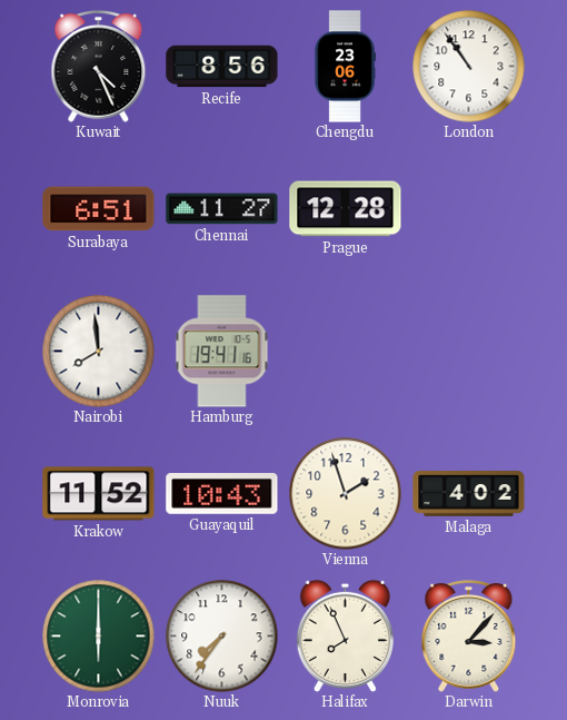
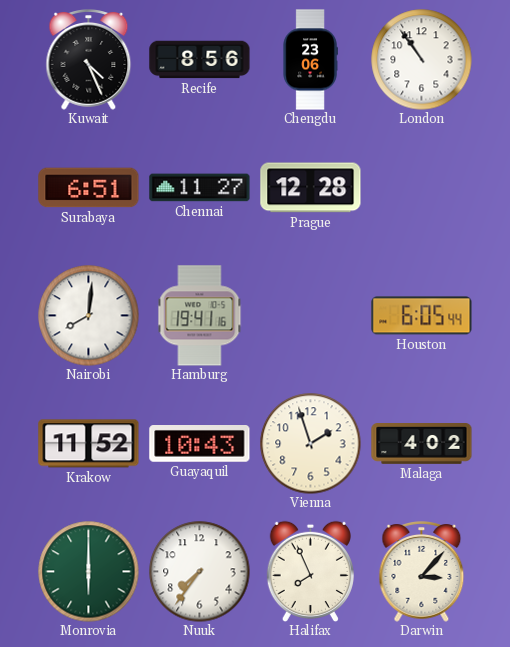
Nairobi: 7:59 -> 8:01
Houston: none -> 6:05
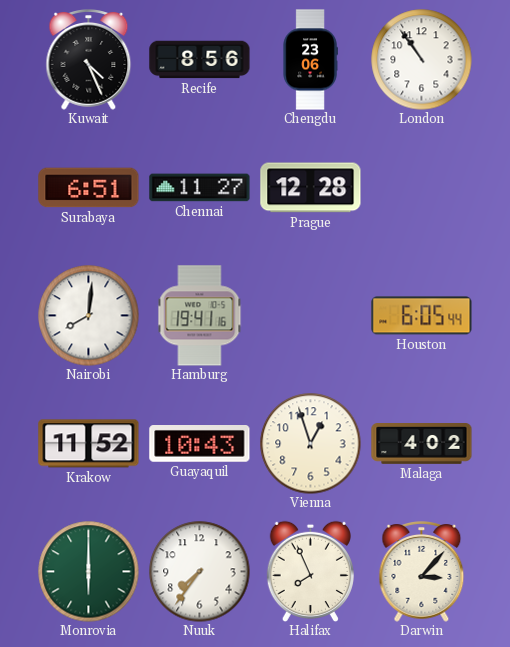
Vienna: 1:57 -> 12:57
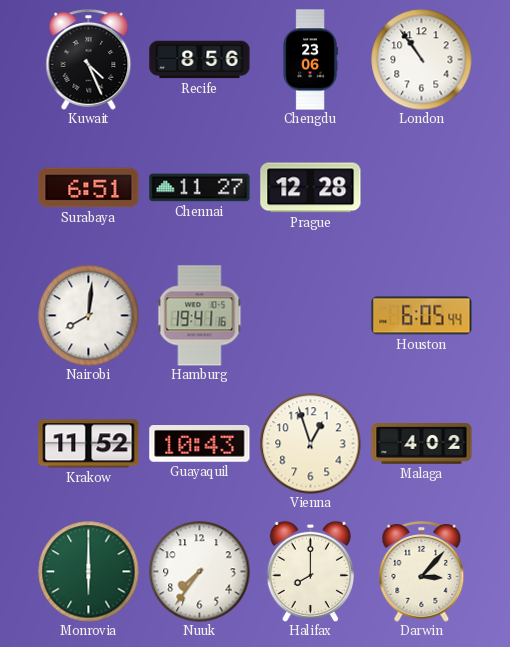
Halifax: 7:56 -> 8:00
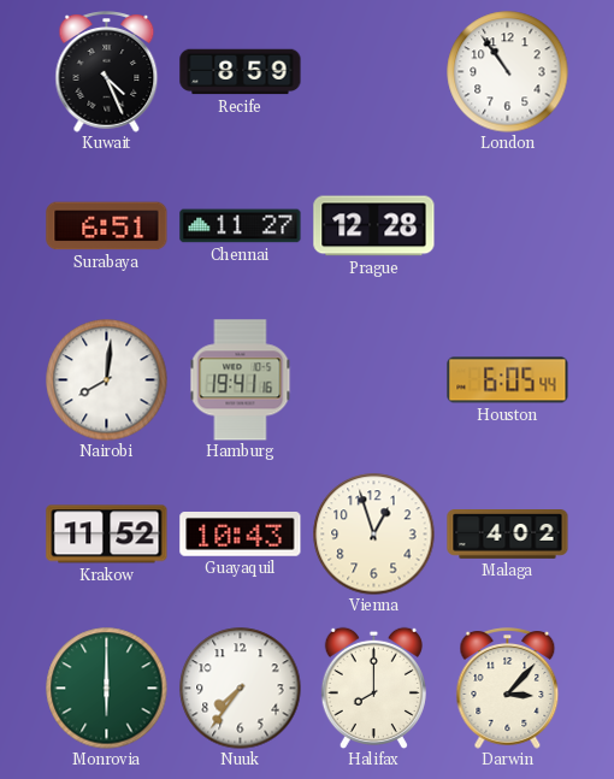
Recife: 8:56 -> 8:59
Chengdu: 23:06 -> none
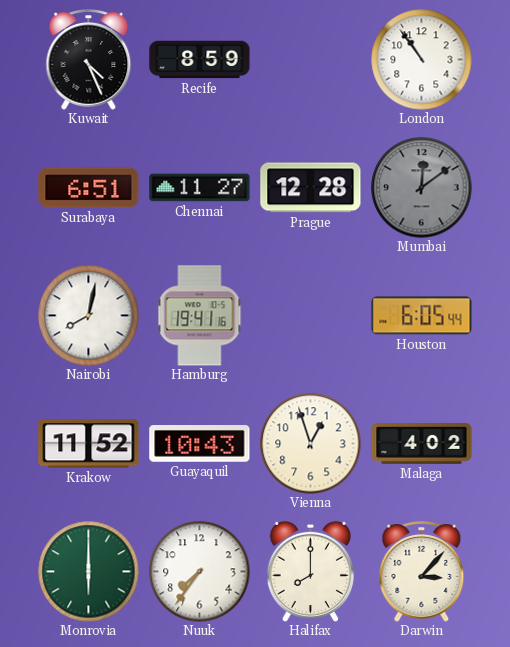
Mumbai: none -> 12:09
Nairobi: 8:01 -> 8:02
